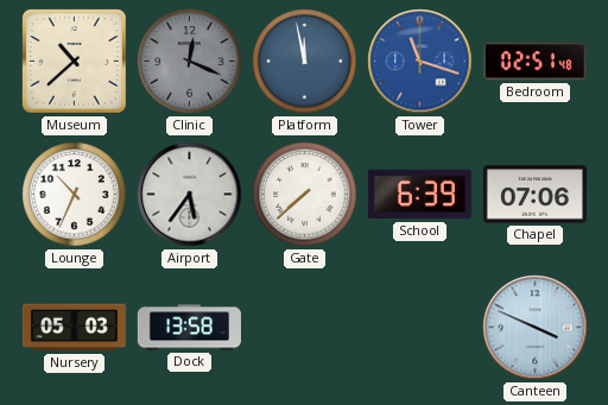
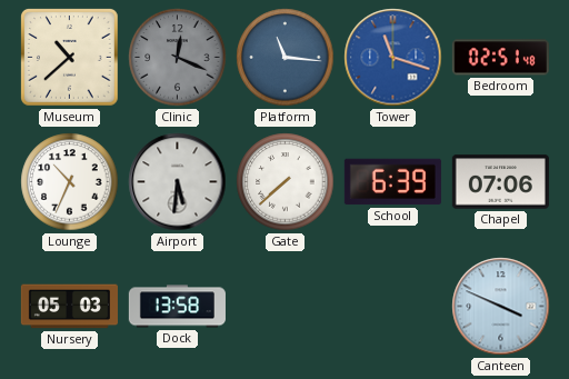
Platform: 11:58 -> 11:16
Airport: 5:36 -> 5:31
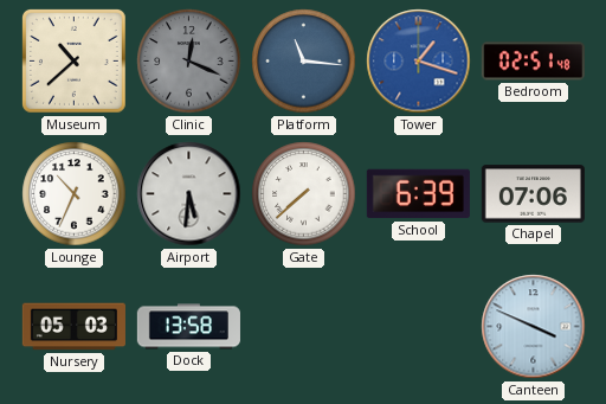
Tower: 11:18 -> 1:18
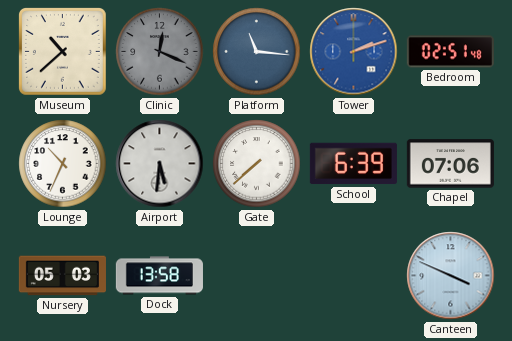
Tower: 1:18 -> 2:12
